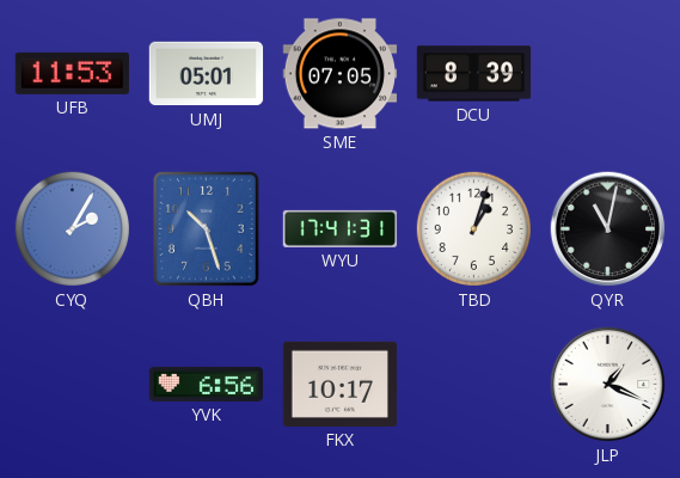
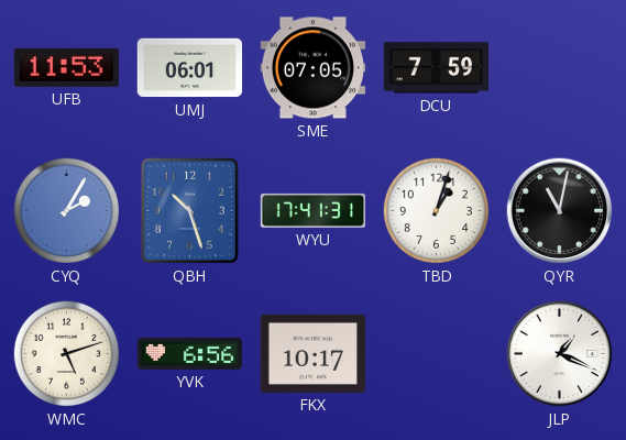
UMJ: 05:01 -> 06:01
DCU: 8:39 -> 7:59
WMC: none -> 5:12
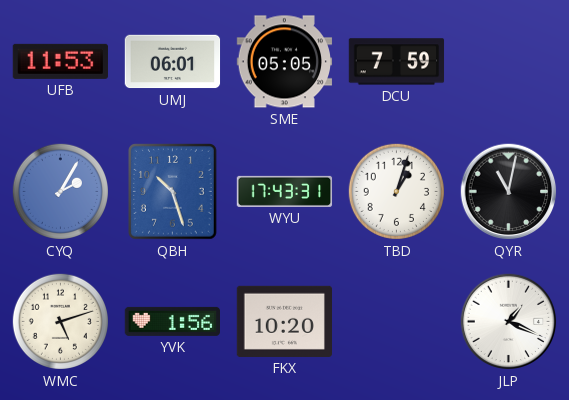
SME: 07:05 -> 05:05
WYU: 17:41 -> 17:43
YVK: 6:56 -> 1:56
FKX: 10:17 -> 10:20
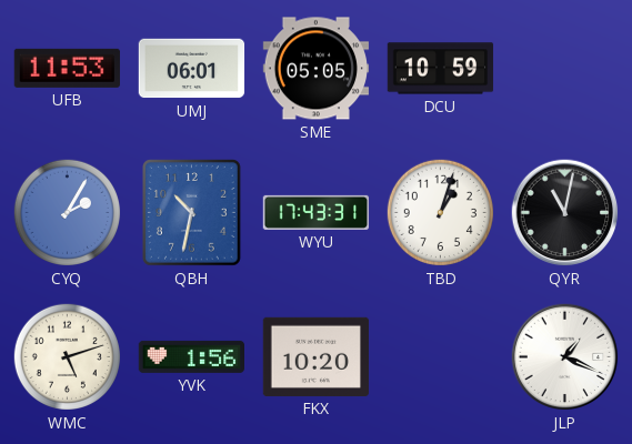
DCU: 7:59 -> 10:59
QBH: 10:27 -> 10:32
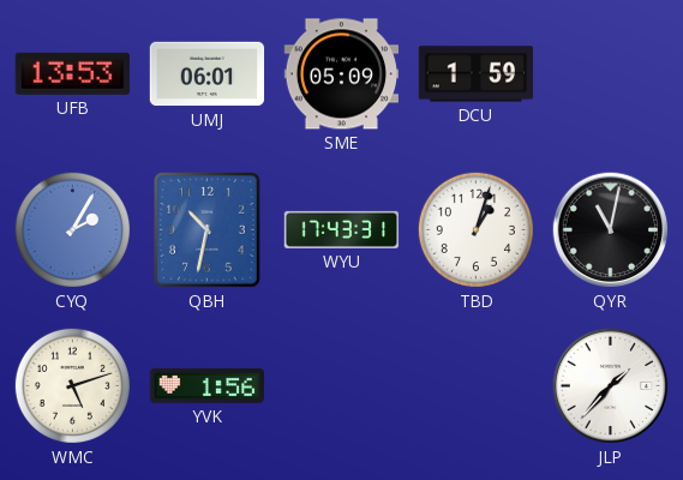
UFB: 11:53 -> 13:53
SME: 05:05 -> 05:09
DCU: 10:59 -> 1:59
FKX: 10:20 -> none
JLP: 1:19 -> 1:37
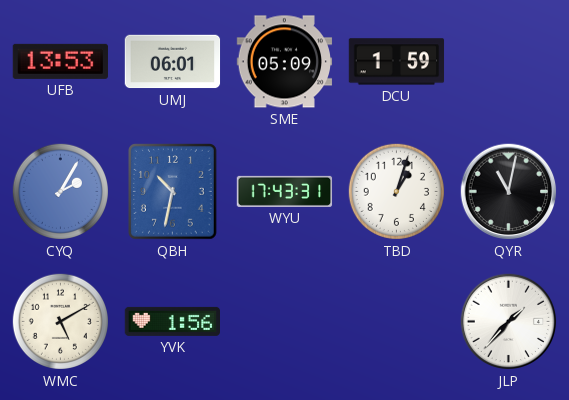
WMC: 5:12 -> 5:10
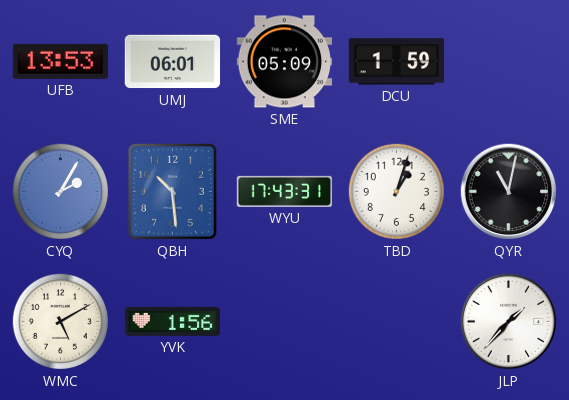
QBH: 10:32 -> 10:29
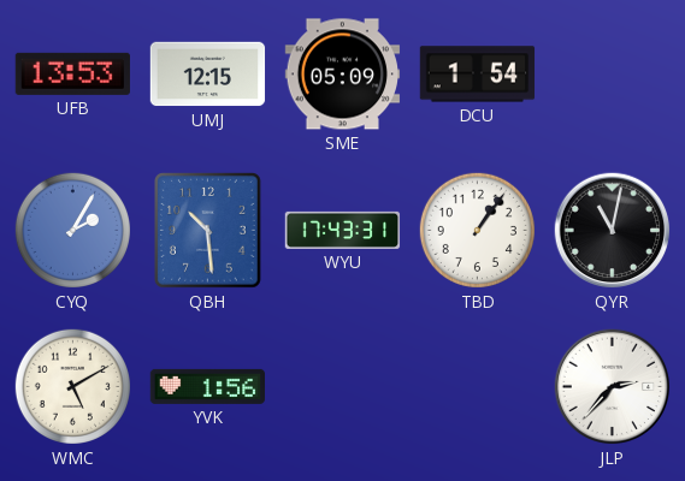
UMJ: 06:01 -> 12:15
DCU: 1:59 -> 1:54
TBD: 1:03 -> 1:06
JLP: 1:37 -> 2:37
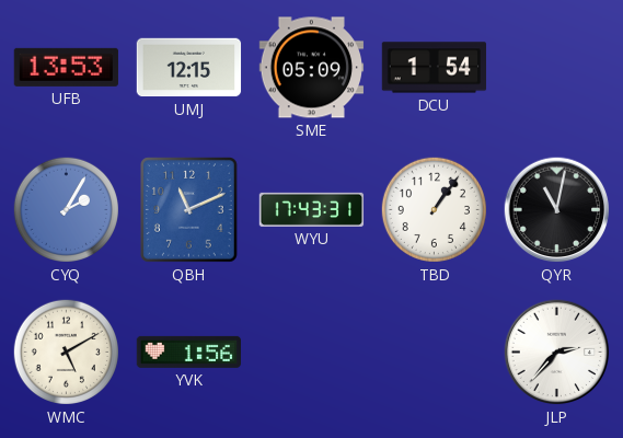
QBH: 10:29 -> 11:11
